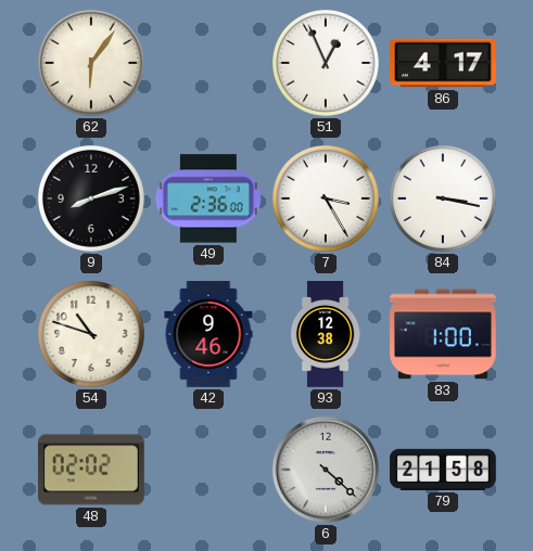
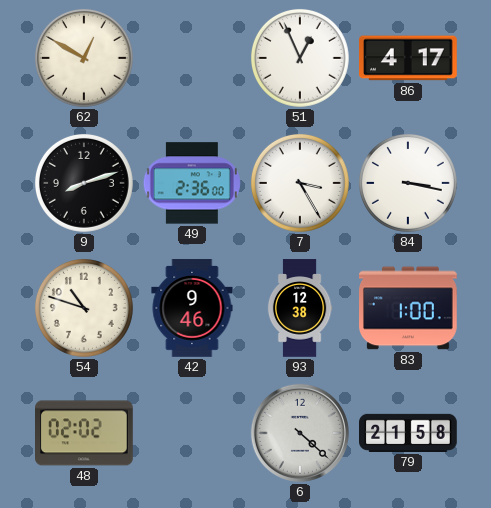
62: 6:06 -> 12:50
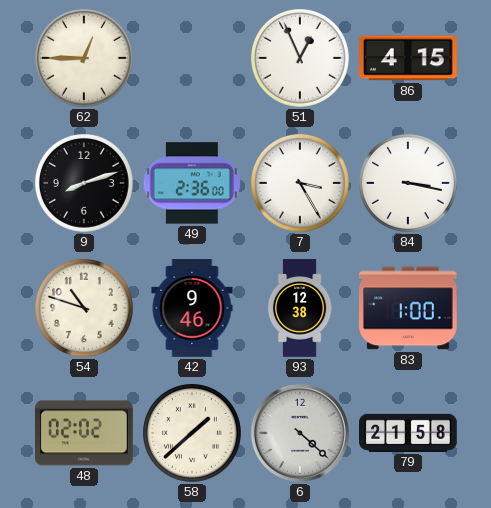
62: 12:50 -> 12:45
86: 4:17 -> 4:15
58: none -> 1:38
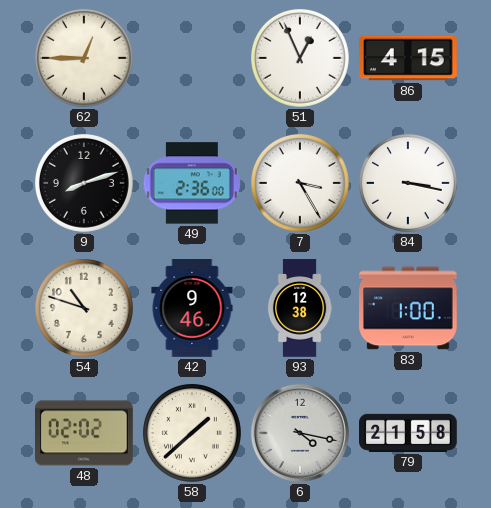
6: 4:22 -> 4:17
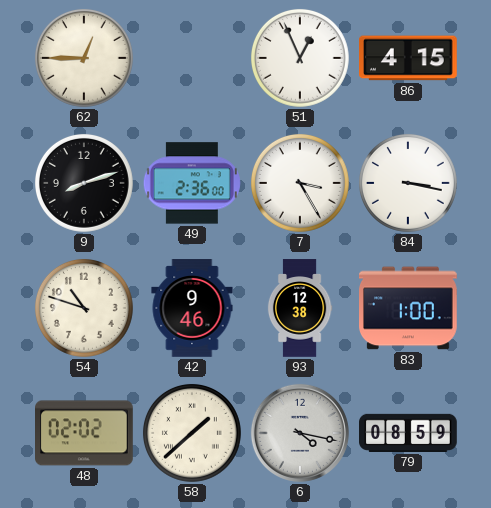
79: 21:58 -> 08:59
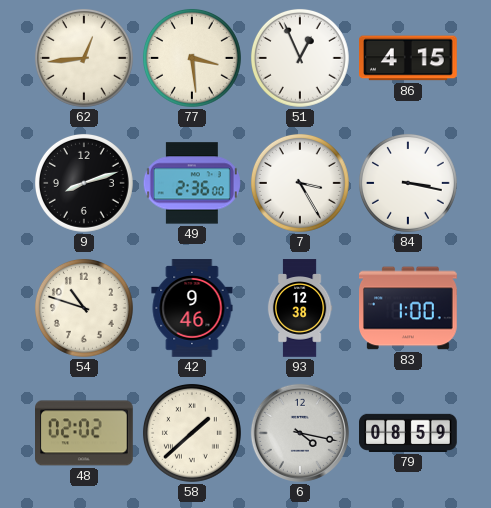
62: 12:45 -> 12:44
77: none -> 3:29
